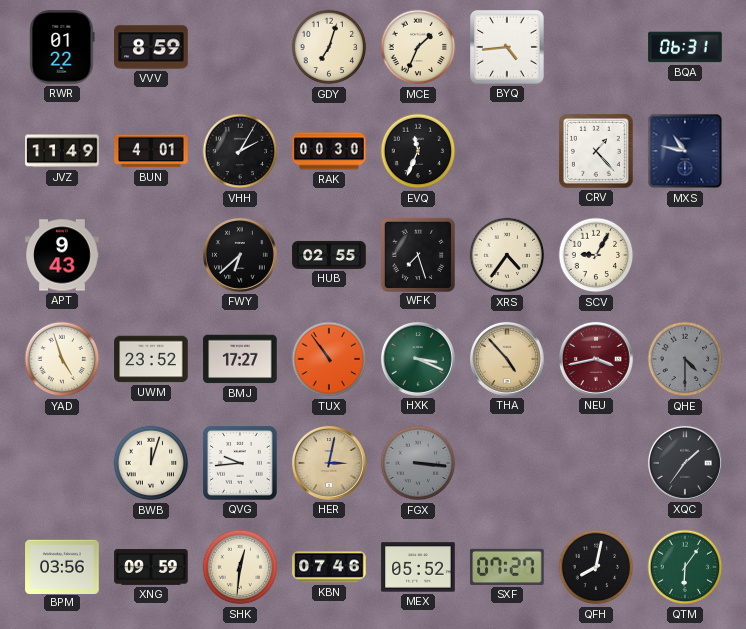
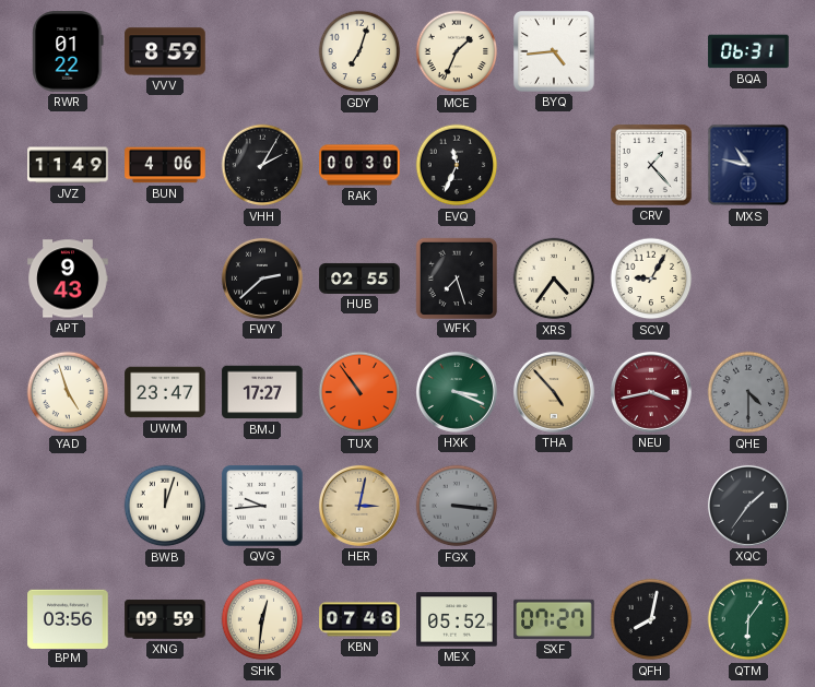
BUN: 4:01 -> 4:06
FWY: 6:38 -> 2:38
UWM: 23:52 -> 23:47
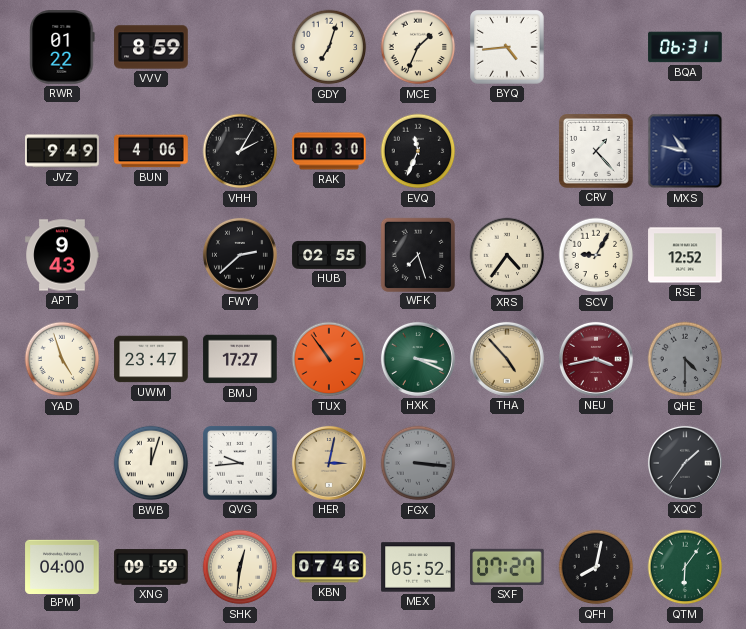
JVZ: 11:49 -> 9:49
RSE: none -> 12:52
BPM: 03:56 -> 04:00
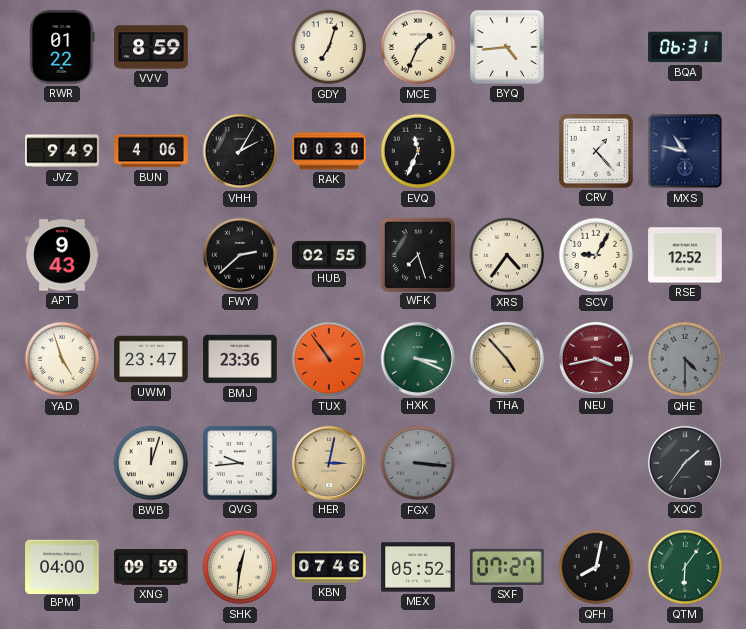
BMJ: 17:27 -> 23:36
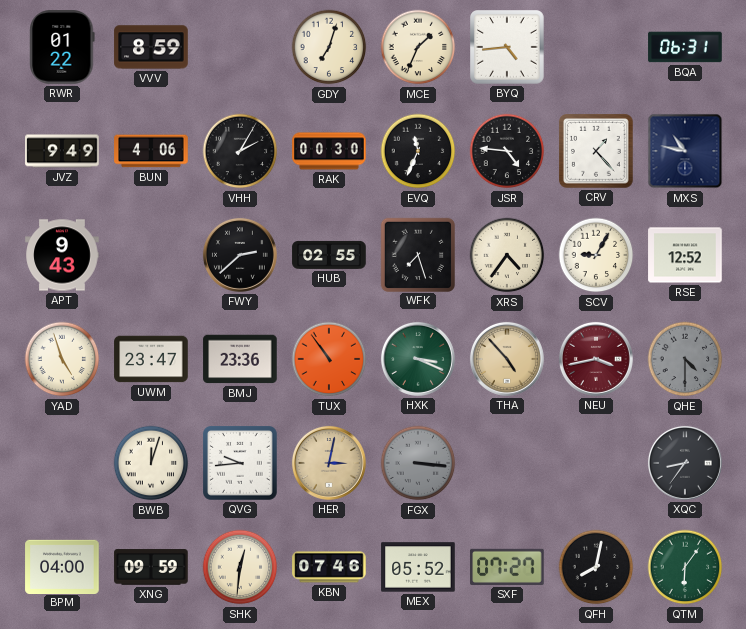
JSR: none -> 4:46
XQC: 1:36 -> 8:36
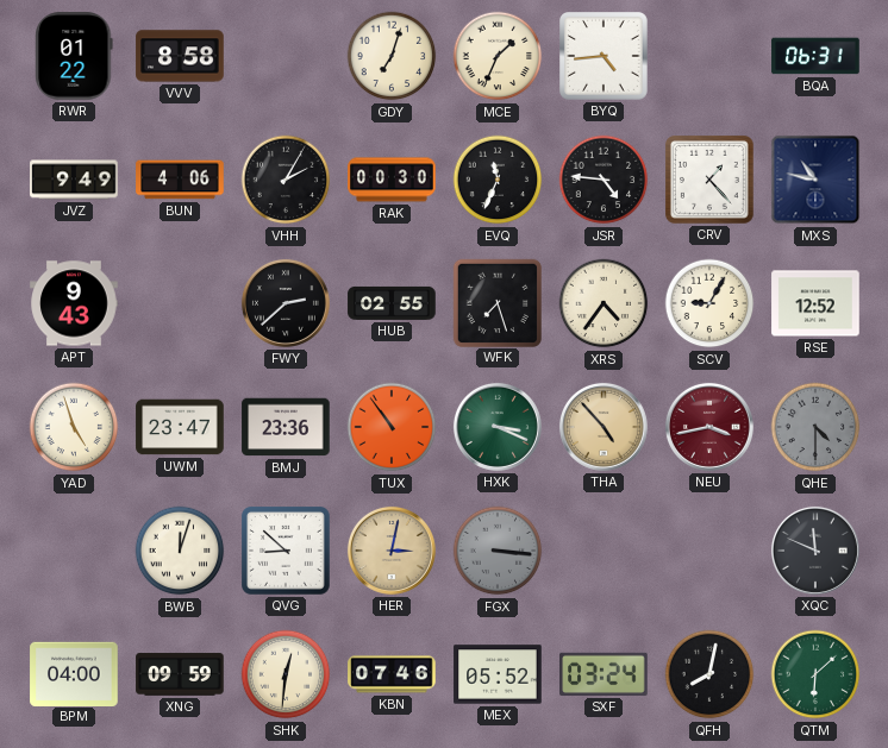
VVV: 8:59 -> 8:58
QVG: 9:44 -> 8:52
XQC: 8:36 -> 11:49
SXF: 07:27 -> 03:24
QTM: 6:06 -> 6:08
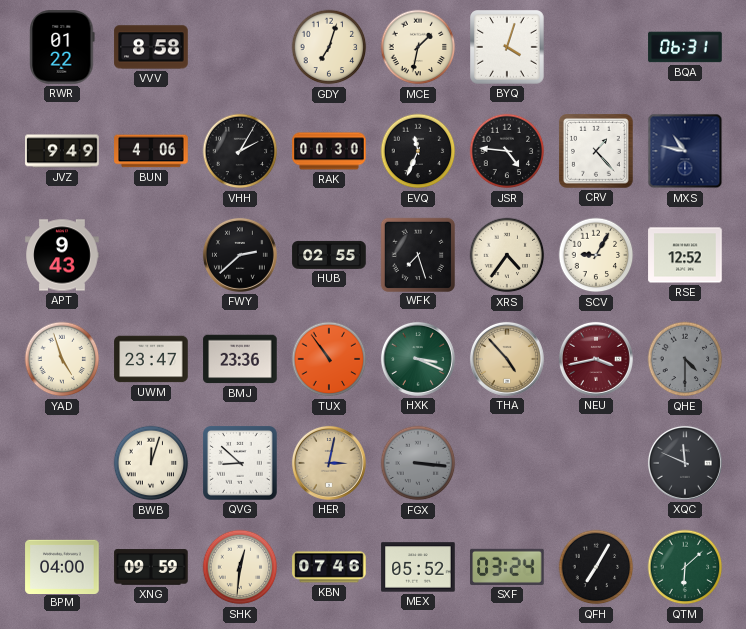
MCE: 1:34 -> 1:32
BYQ: 4:44 -> 4:03
QFH: 8:02 -> 7:05
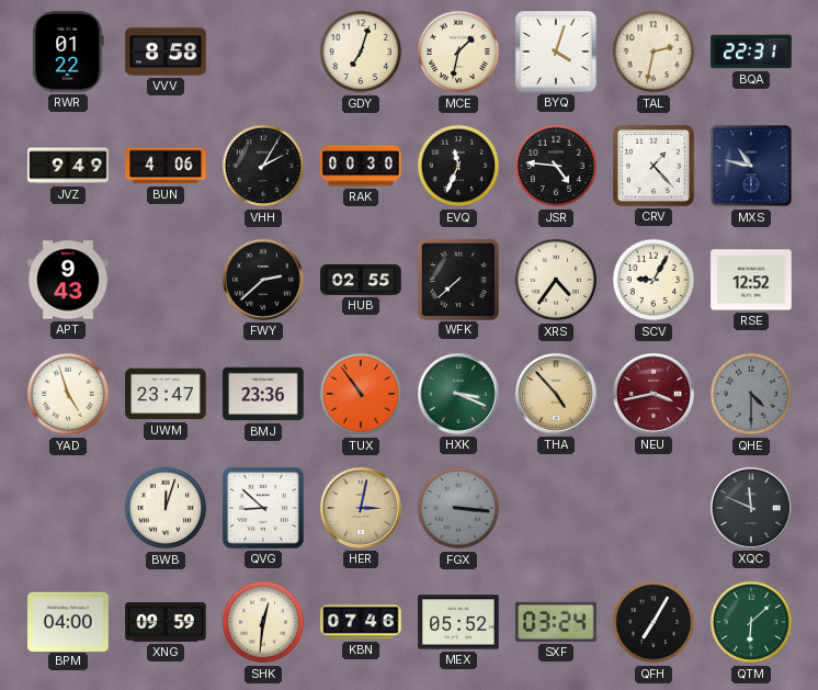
TAL: none -> 2:32
BQA: 06:31 -> 22:31
WFK: 7:27 -> 7:38
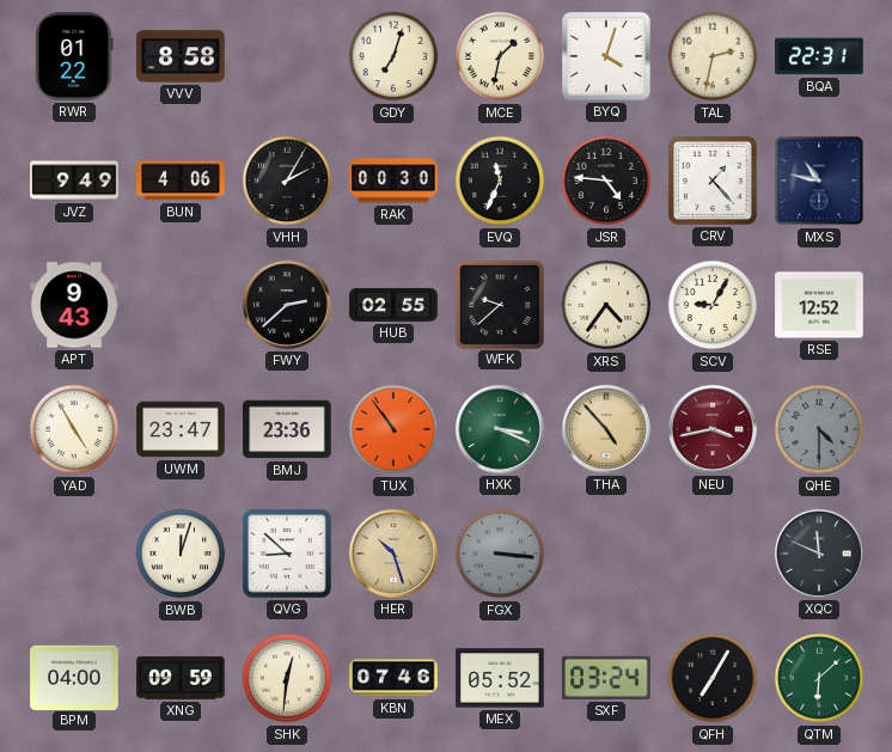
WFK: 7:38 -> 9:38
YAD: 4:57 -> 4:55
HER: 3:02 -> 10:27
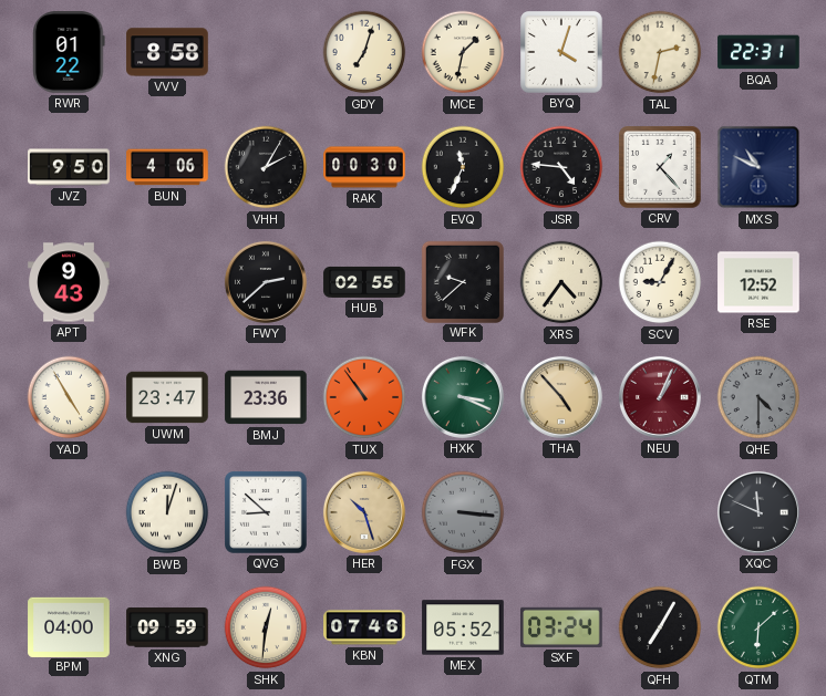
JVZ: 9:49 -> 9:50
MXS: 10:47 -> 10:49
NEU: 3:43 -> 1:04
